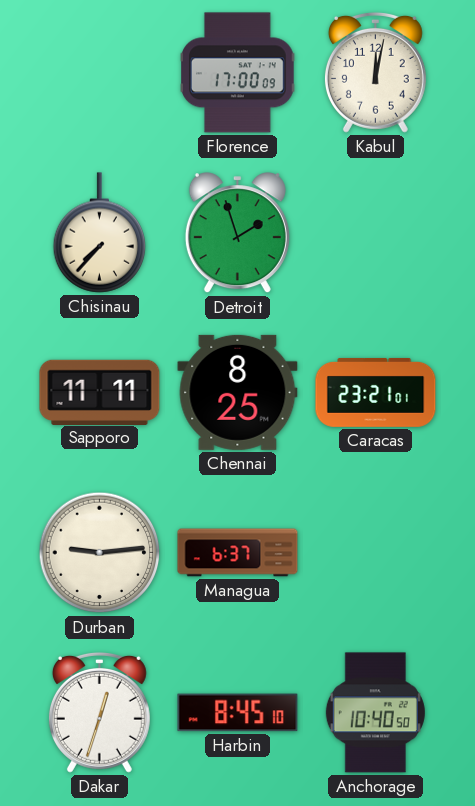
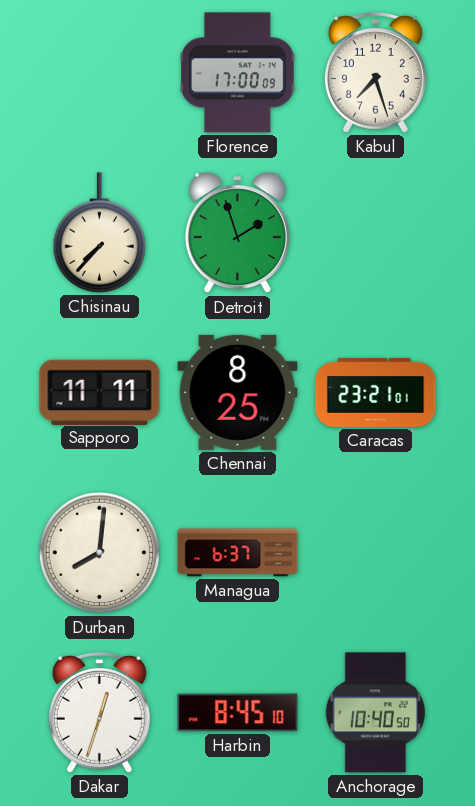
Kabul: 12:02 -> 7:27
Durban: 9:14 -> 8:01
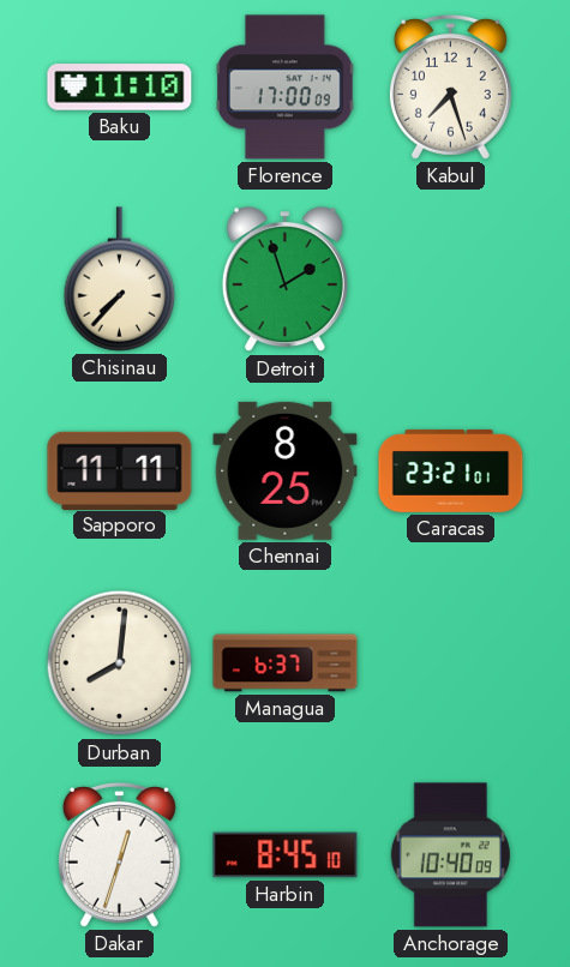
Baku: none -> 11:10
Anchorage: 10:40:50 -> 10:40:09
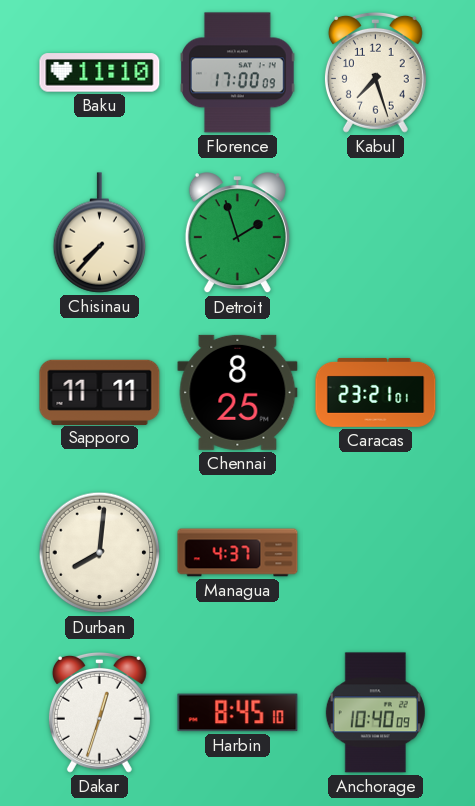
Managua: 6:37 -> 4:37
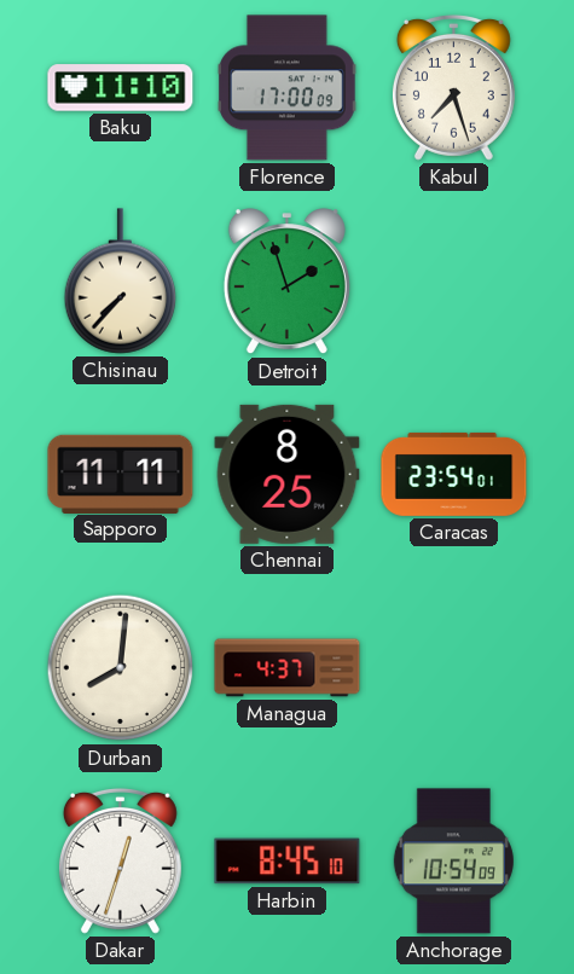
Caracas: 23:21 -> 23:54
Anchorage: 10:40 -> 10:54
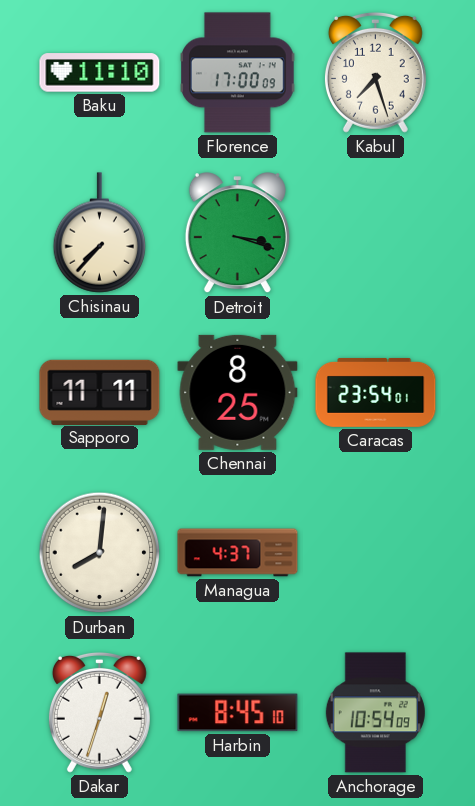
Detroit: 1:57 -> 3:18
